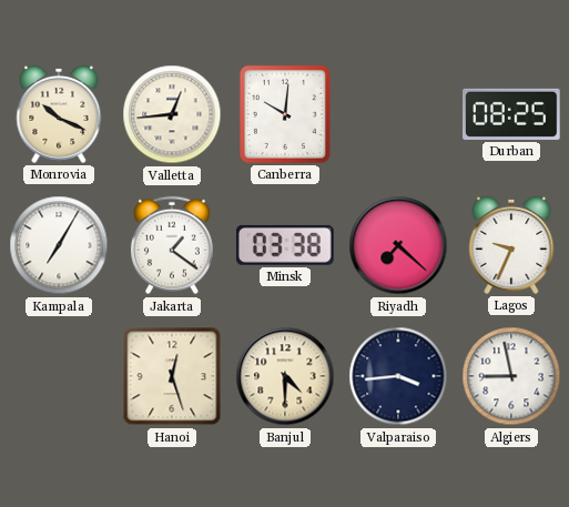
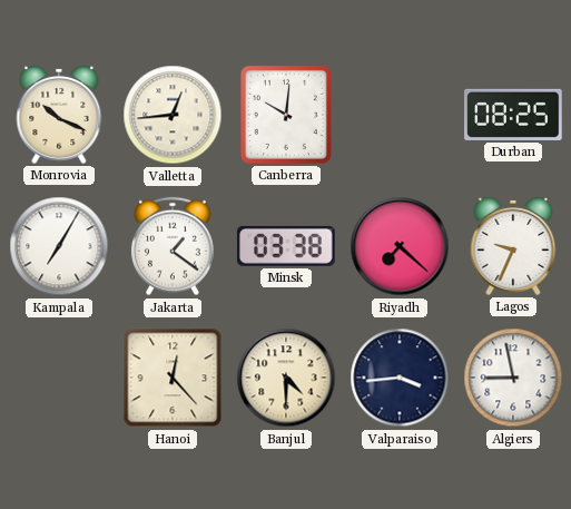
Hanoi: 12:27 -> 12:23
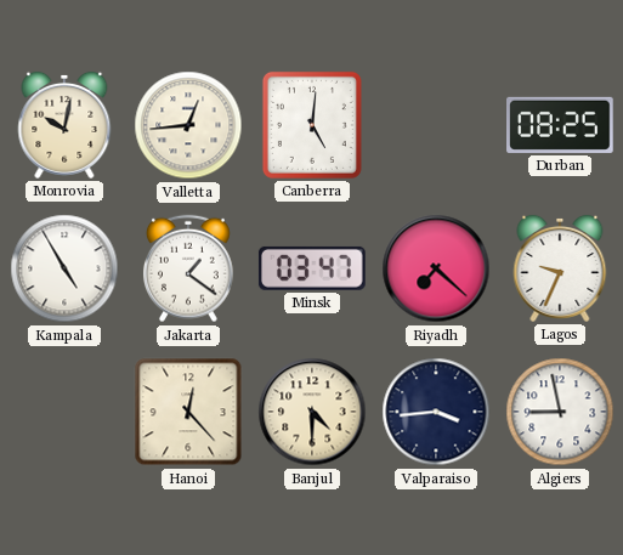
Monrovia: 10:19 -> 10:02
Canberra: 10:01 -> 5:01
Kampala: 7:05 -> 4:55
Minsk: 03:38 -> 03:47
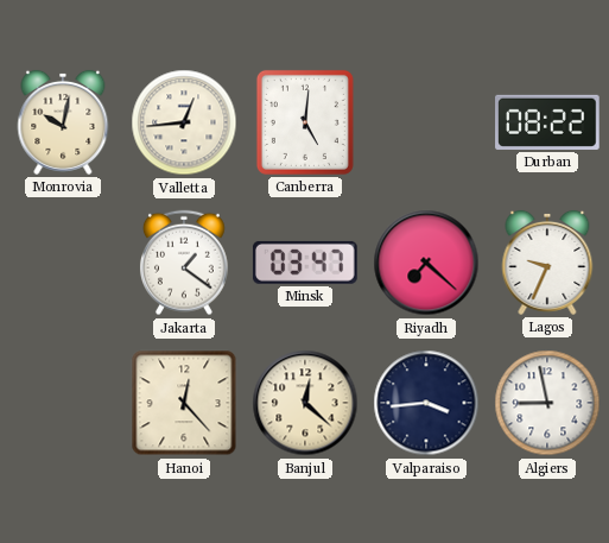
Durban: 08:25 -> 08:22
Kampala: 4:55 -> none
Banjul: 4:30 -> 12:22
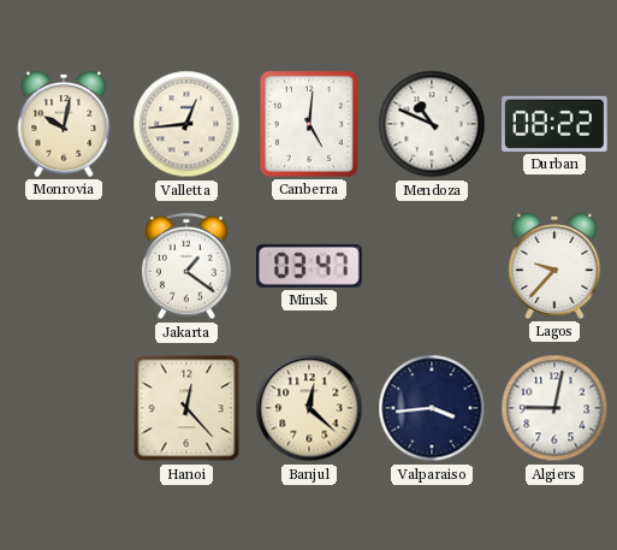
Mendoza: none -> 10:49
Riyadh: 7:22 -> none
Lagos: 9:34 -> 9:37
Algiers: 8:58 -> 9:02
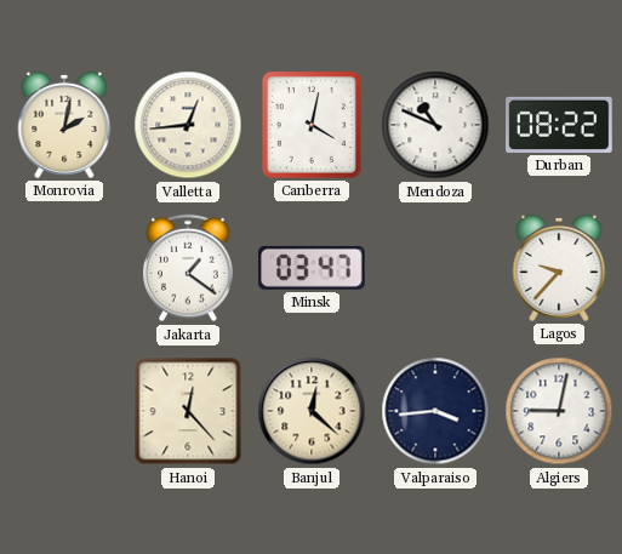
Monrovia: 10:02 -> 2:02
Canberra: 5:01 -> 4:02
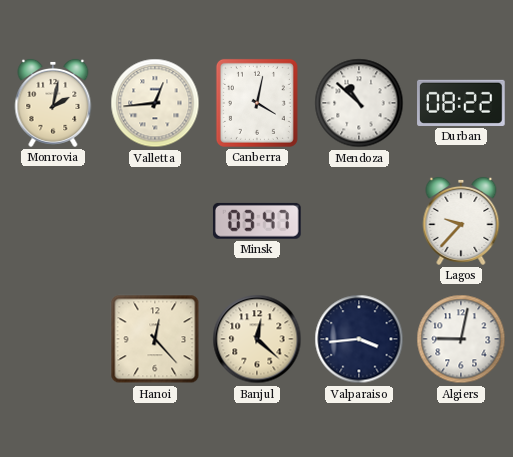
Mendoza: 10:49 -> 10:52
Jakarta: 1:21 -> none
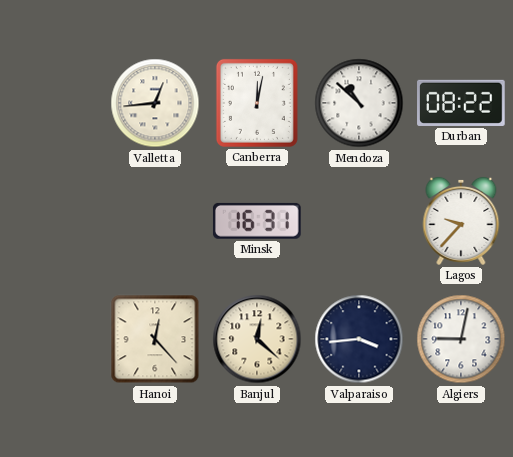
Monrovia: 2:02 -> none
Canberra: 4:02 -> 12:02
Minsk: 03:47 -> 16:31
